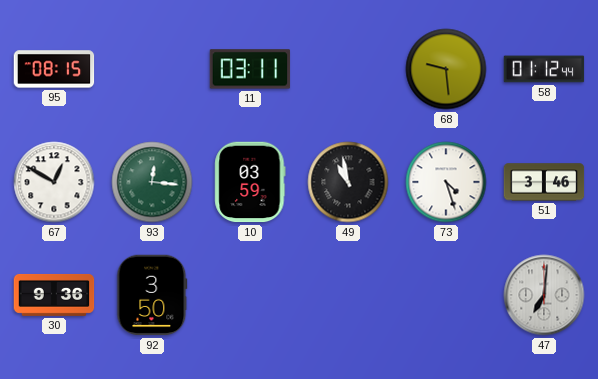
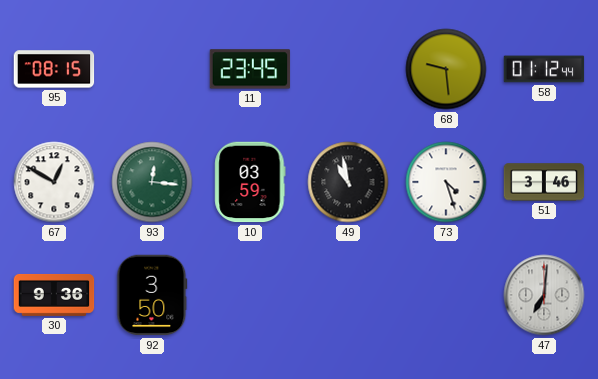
11: 03:11 -> 23:45
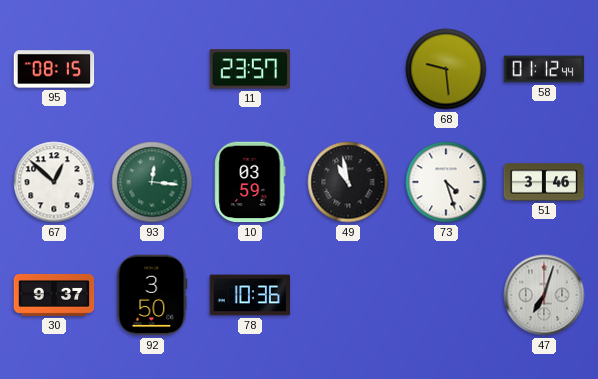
11: 23:45 -> 23:57
67: 12:50 -> 12:52
30: 9:36 -> 9:37
78: none -> 10:36
47: 7:01 -> 7:03
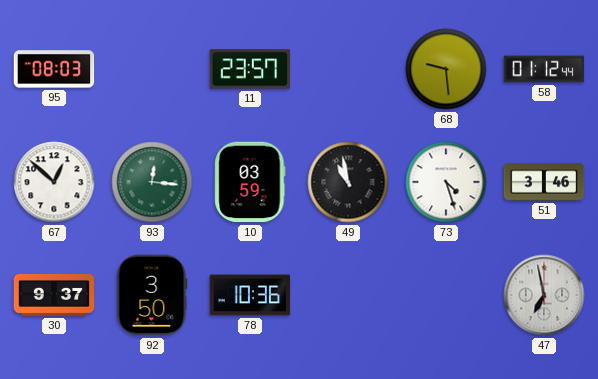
95: 08:15 -> 08:03
47: 7:03 -> 6:58
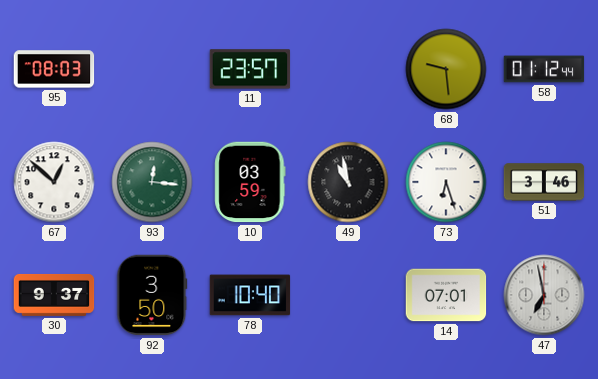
73: 4:27 -> 6:27
78: 10:36 -> 10:40
14: none -> 07:01
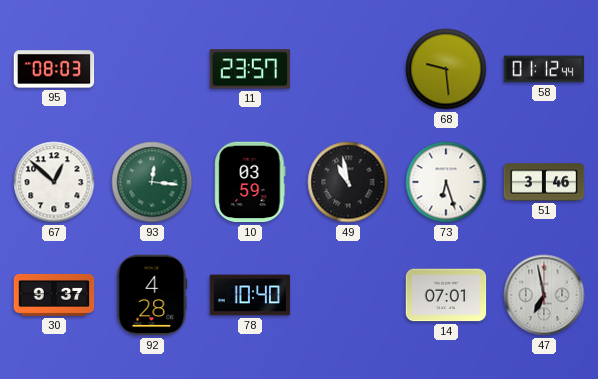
92: 3:50 -> 4:28
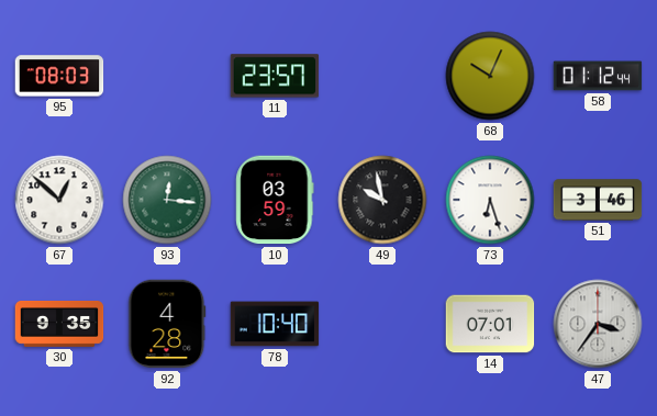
68: 9:29 -> 10:04
49: 10:58 -> 9:58
30: 9:37 -> 9:35
47: 6:58 -> 3:36
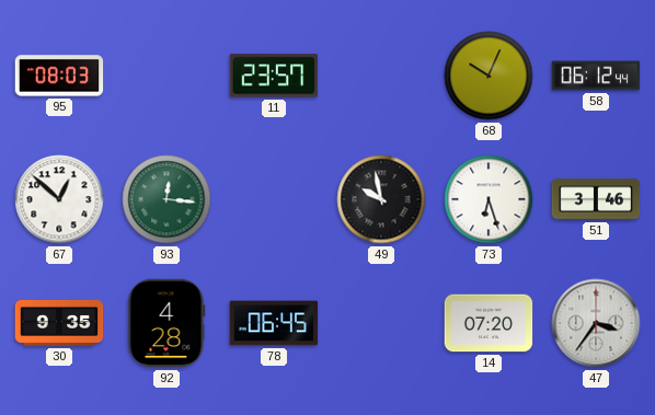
58: 01:12 -> 06:12
10: 03:59 -> none
78: 10:40 -> 06:45
14: 07:01 -> 07:20
